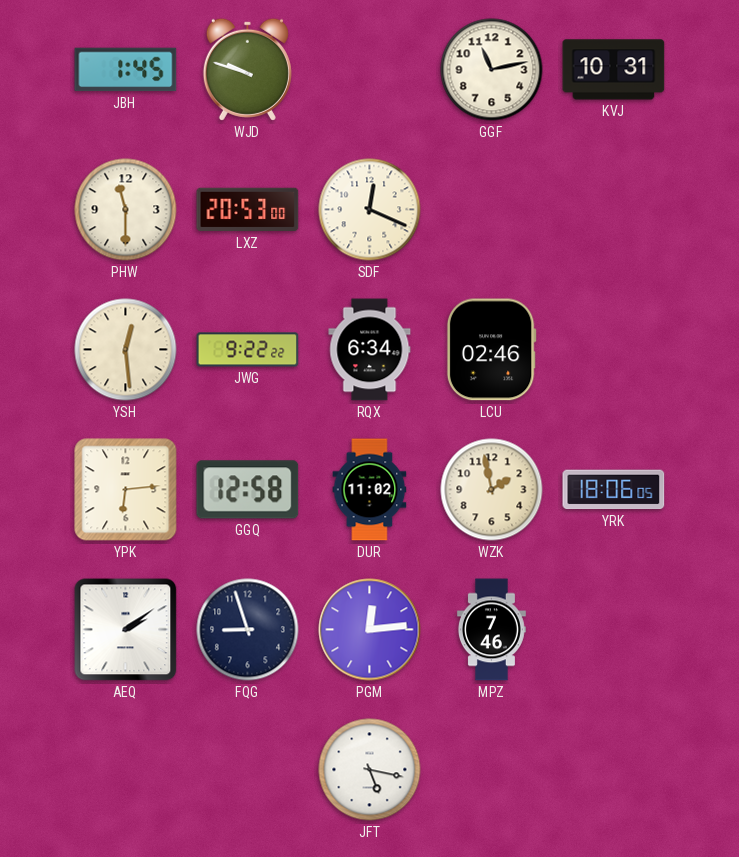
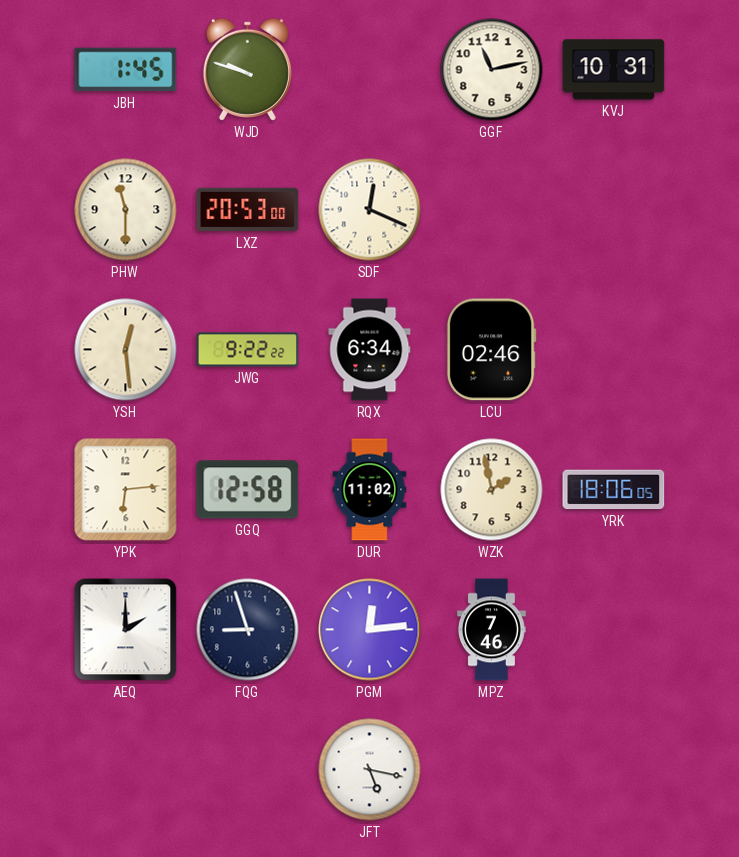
AEQ: 2:09 -> 2:00
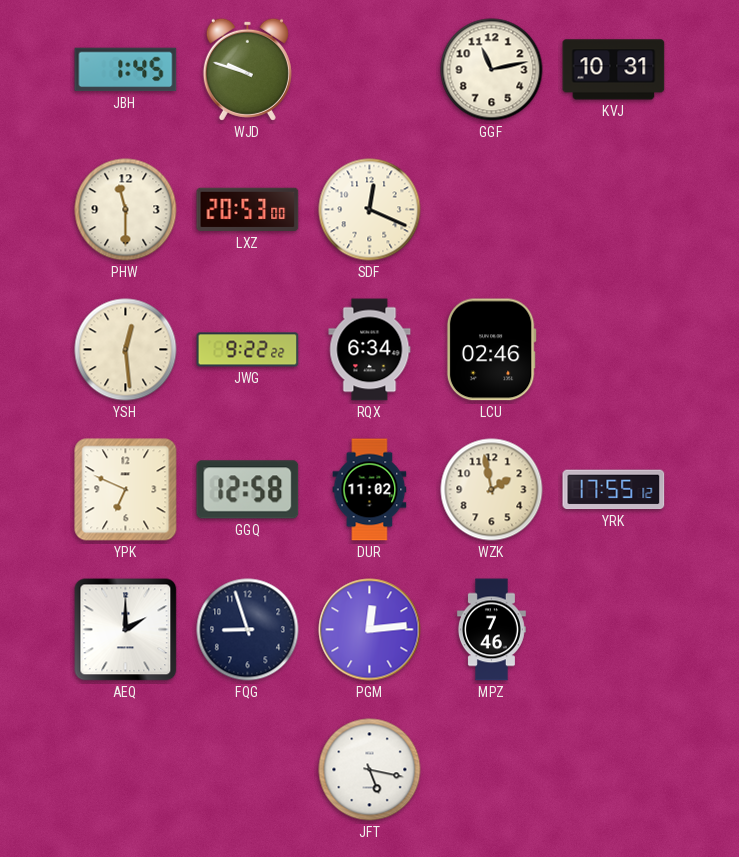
YPK: 6:14 -> 6:49
YRK: 18:06 -> 17:55
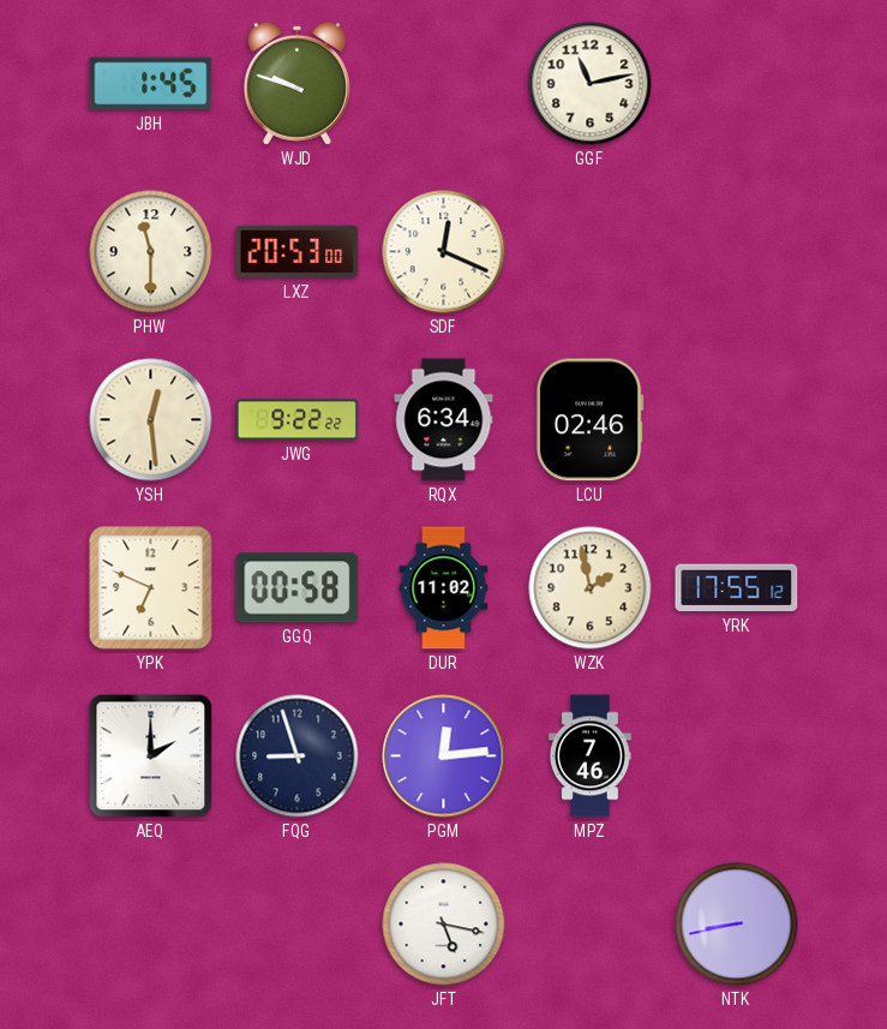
KVJ: 10:31 -> none
GGQ: 12:58 -> 00:58
NTK: none -> 8:43
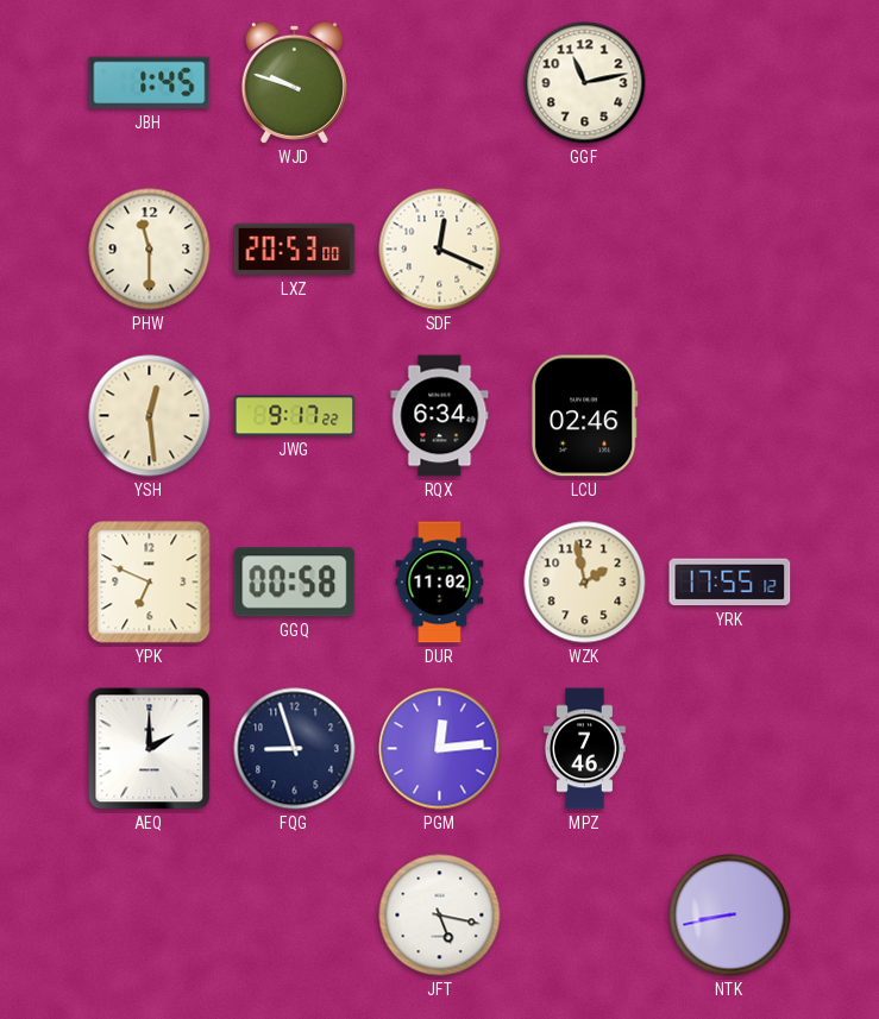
JWG: 9:22 -> 9:17
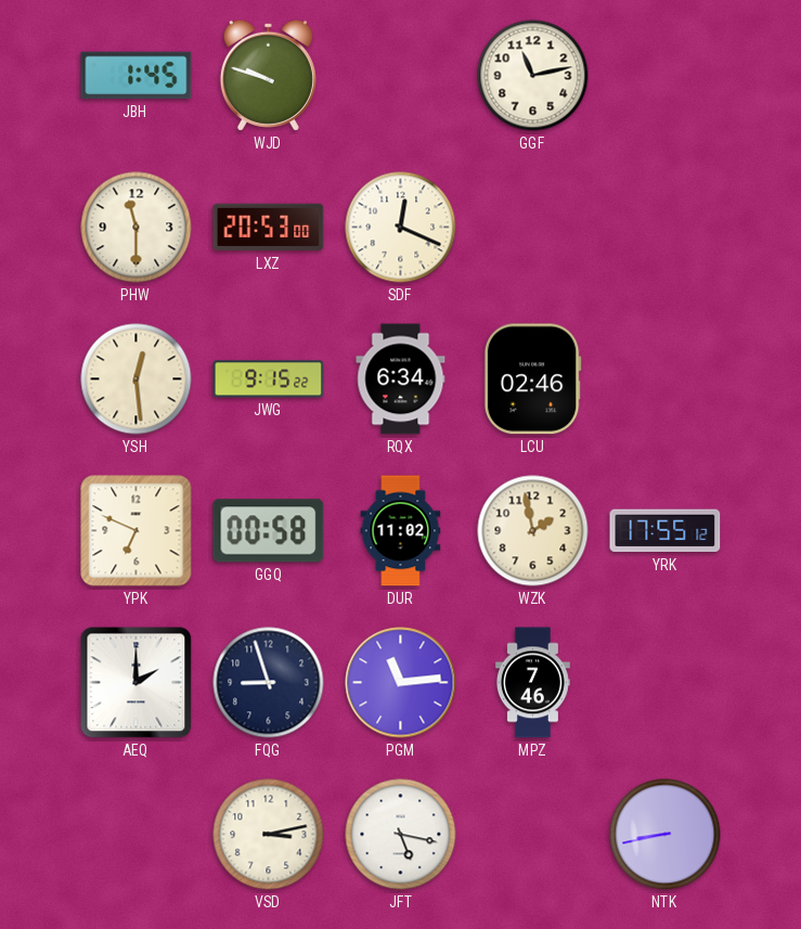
JWG: 9:17 -> 9:15
PGM: 12:14 -> 11:14
VSD: none -> 3:13
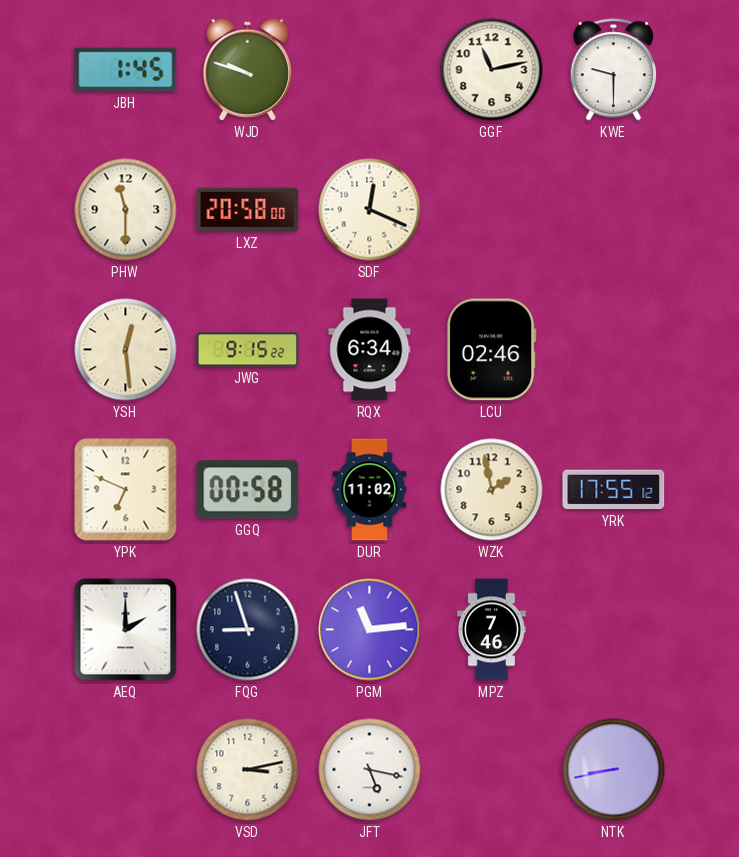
KWE: none -> 9:30
LXZ: 20:53 -> 20:58
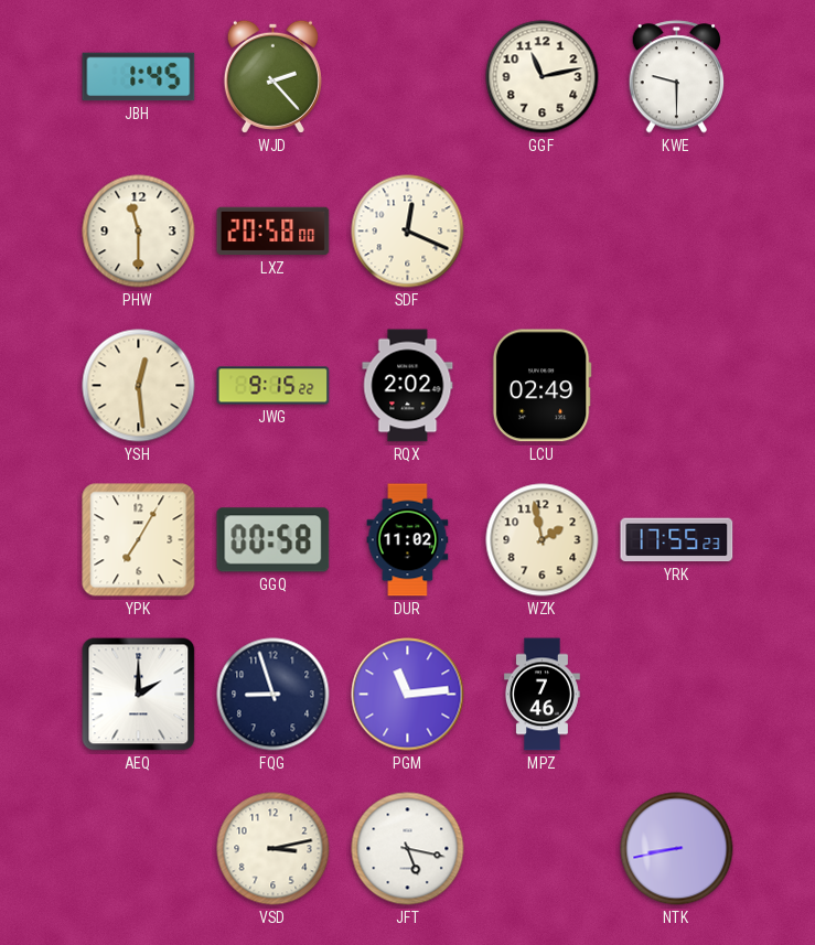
WJD: 9:48 -> 2:23
RQX: 6:34 -> 2:02
LCU: 02:46 -> 02:49
YPK: 6:49 -> 7:05
YRK: 17:55:12 -> 17:55:23
